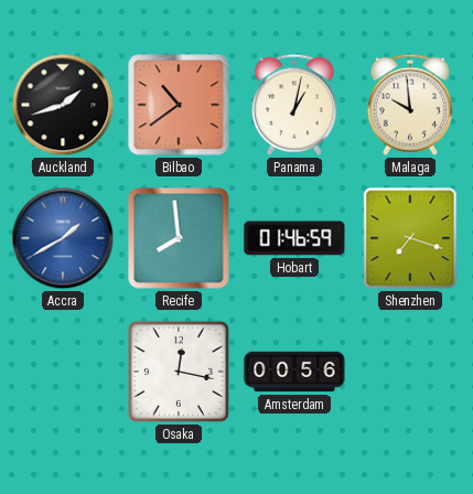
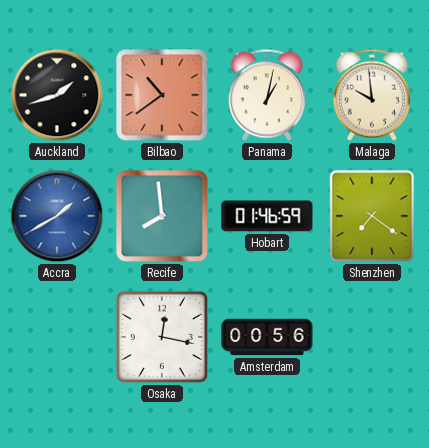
Shenzhen: 7:18 -> 7:21
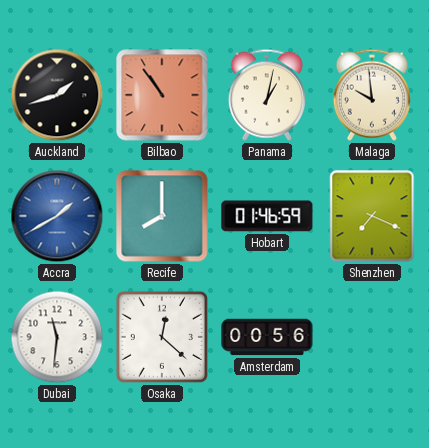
Bilbao: 10:39 -> 10:54
Recife: 7:59 -> 8:00
Shenzhen: 7:21 -> 7:19
Dubai: none -> 11:31
Osaka: 12:17 -> 12:22
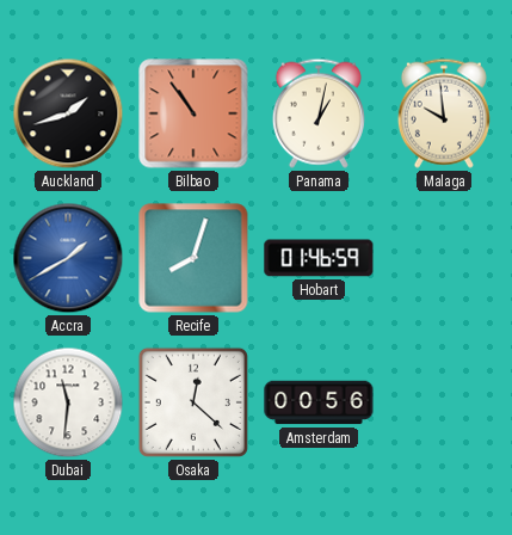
Recife: 8:00 -> 8:03
Shenzhen: 7:19 -> none
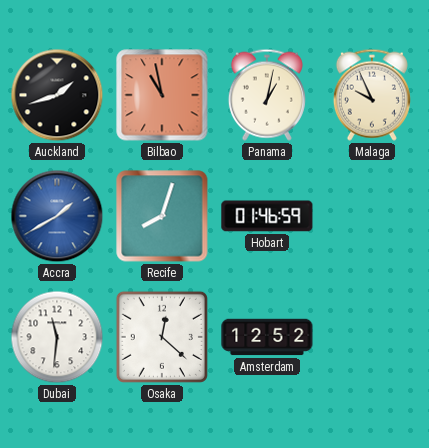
Bilbao: 10:54 -> 10:58
Malaga: 9:59 -> 9:56
Amsterdam: 00:56 -> 12:52
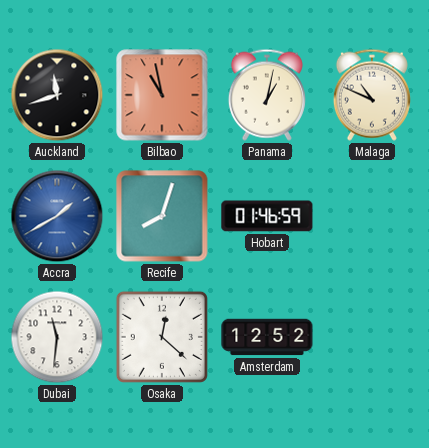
Auckland: 1:42 -> 11:42
Malaga: 9:56 -> 10:49
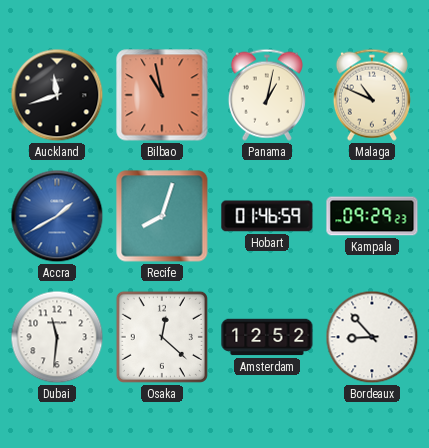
Kampala: none -> 09:29
Bordeaux: none -> 8:53
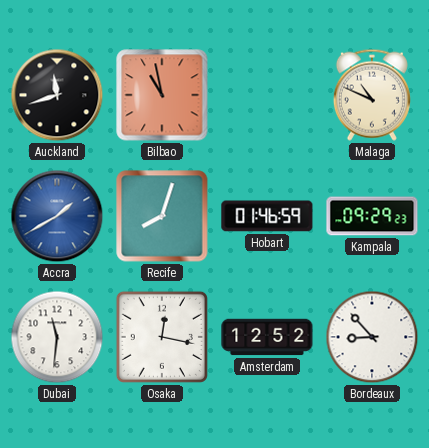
Panama: 1:02 -> none
Osaka: 12:22 -> 12:17
